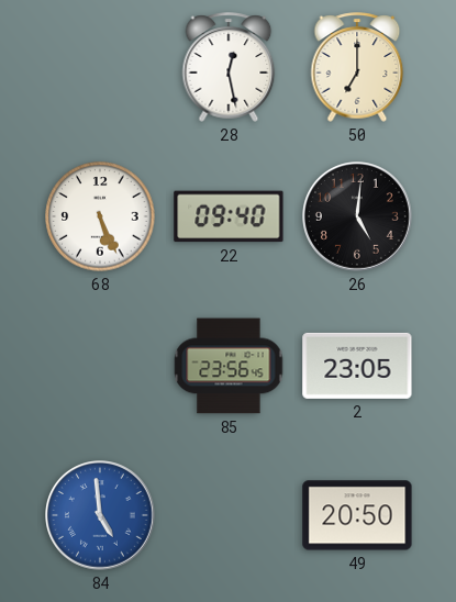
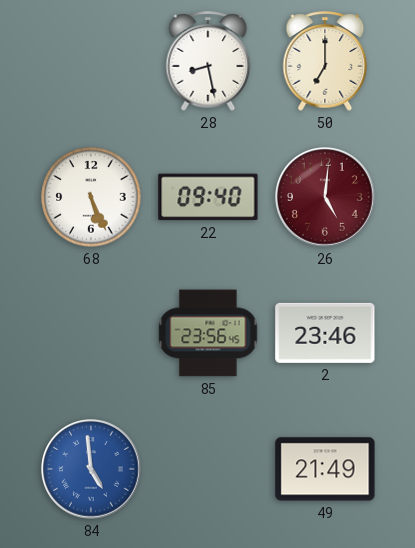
28: 12:28 -> 8:28
26 dial: black -> burgundy
2: 23:05 -> 23:46
49: 20:50 -> 21:49
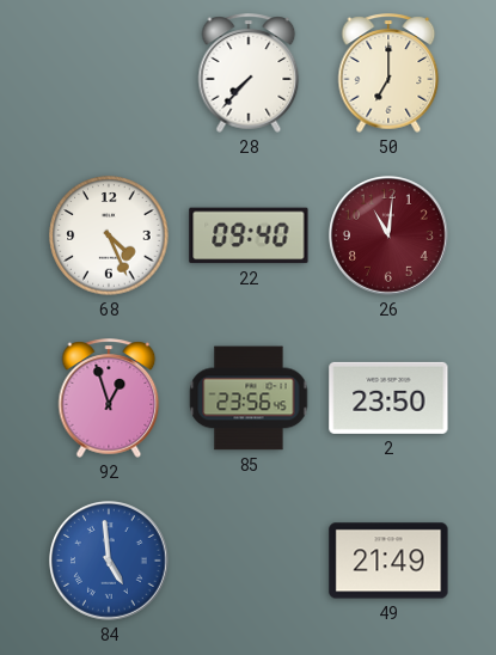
28: 8:28 -> 7:37
68: 5:26 -> 4:26
26: 5:01 -> 11:01
92: none -> 12:57
2: 23:46 -> 23:50
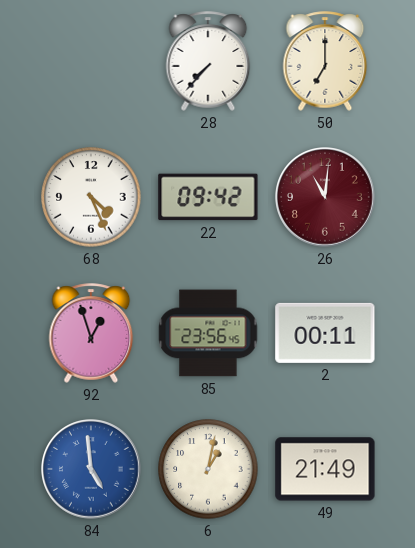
22: 09:40 -> 09:42
2: 23:50 -> 00:11
6: none -> 1:02
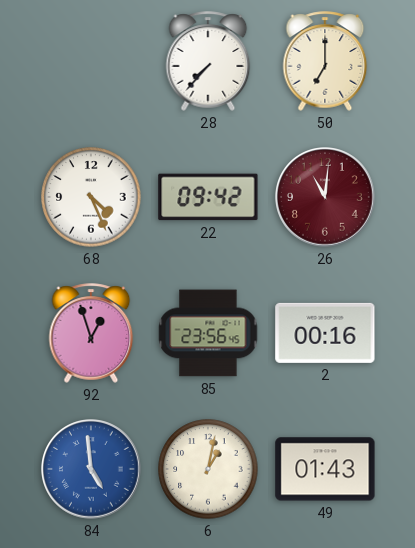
2: 00:11 -> 00:16
49: 21:49 -> 01:43
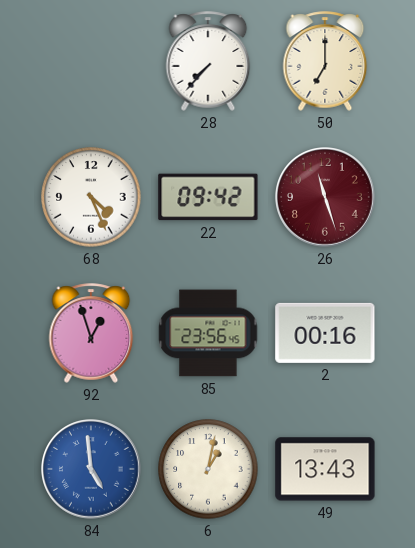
26: 11:01 -> 11:27
49: 01:43 -> 13:43
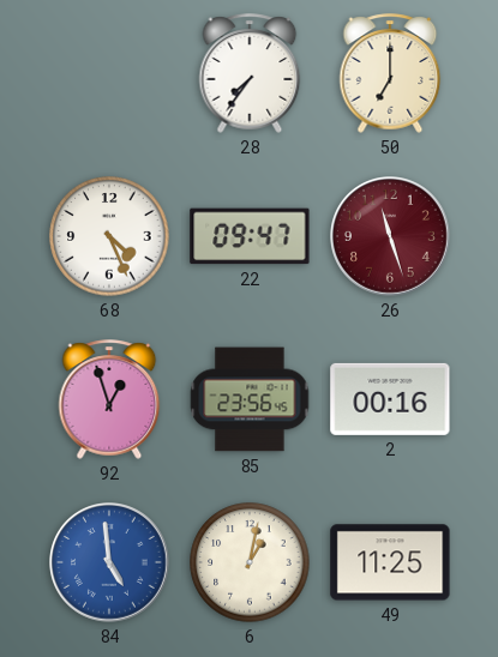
28: 7:37 -> 7:36
22: 09:42 -> 09:47
49: 13:43 -> 11:25
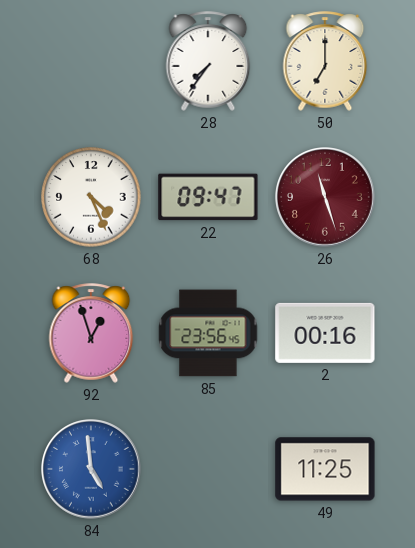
6: 1:02 -> none
